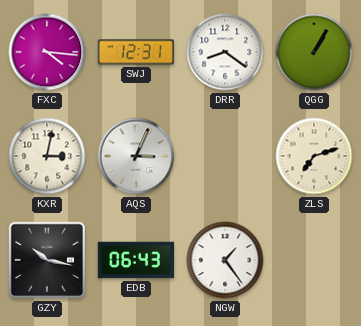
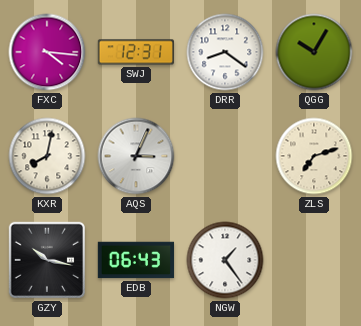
QGG: 1:05 -> 10:05
KXR: 3:02 -> 8:02
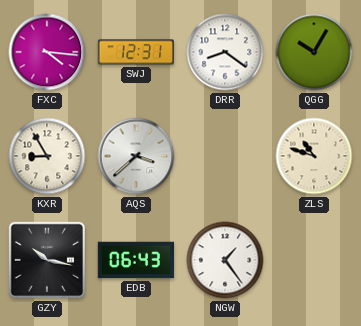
KXR: 8:02 -> 8:55
AQS: 3:04 -> 3:38
ZLS: 7:12 -> 10:48
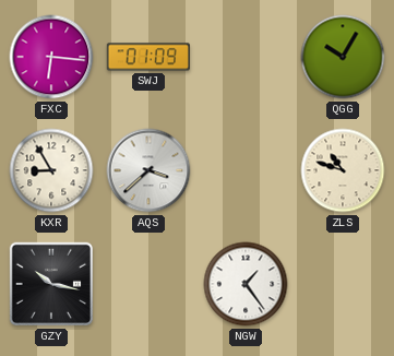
FXC: 4:16 -> 6:16
SWJ: 12:31 -> 01:09
DRR: 8:21 -> none
EDB: 06:43 -> none
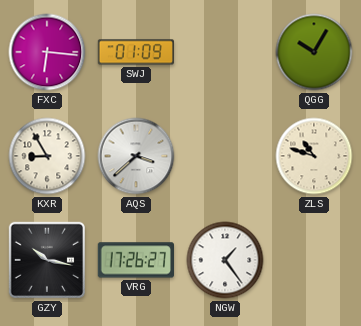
VRG: none -> 17:26
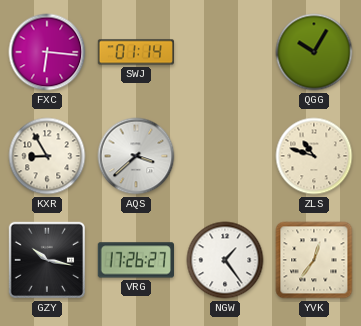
SWJ: 01:09 -> 01:14
YVK: none -> 12:36
